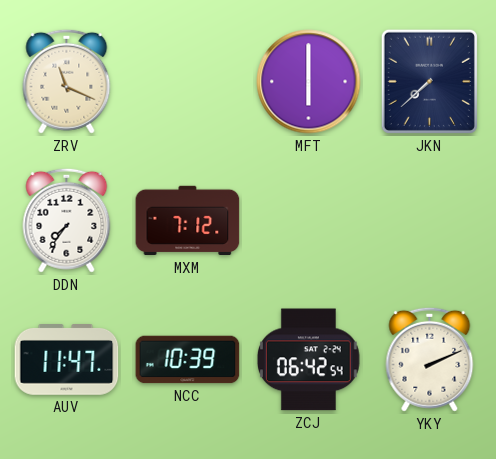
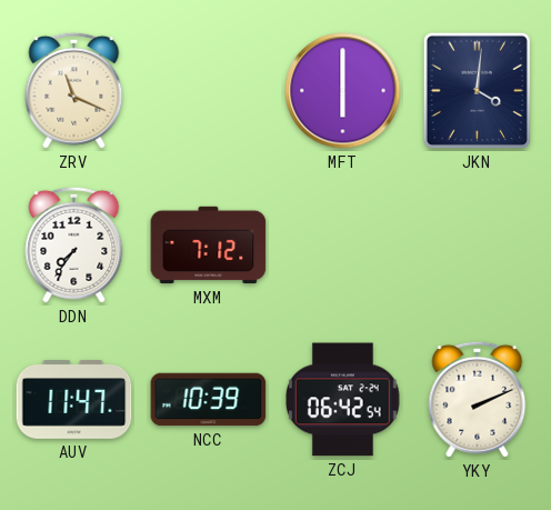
JKN: 7:38 -> 4:01
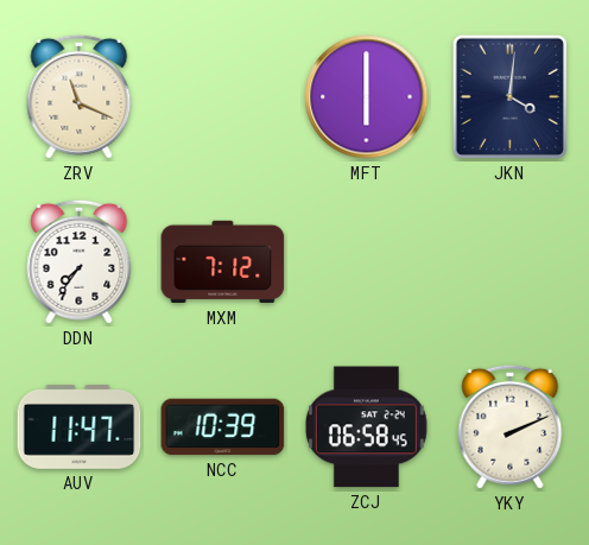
ZCJ: 06:42 -> 06:58
